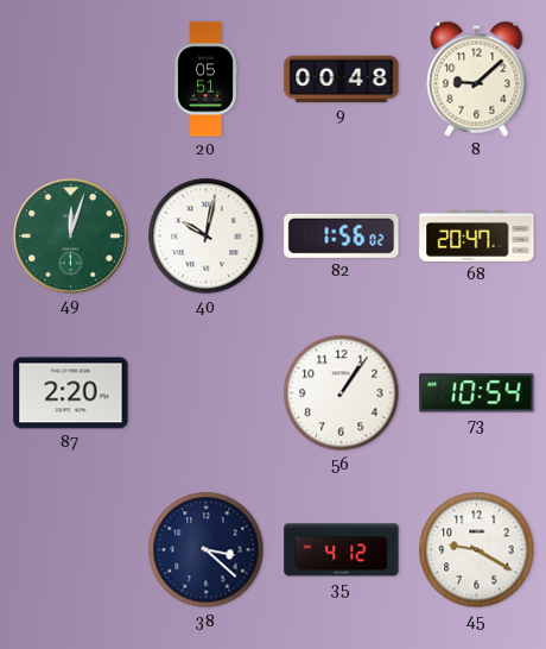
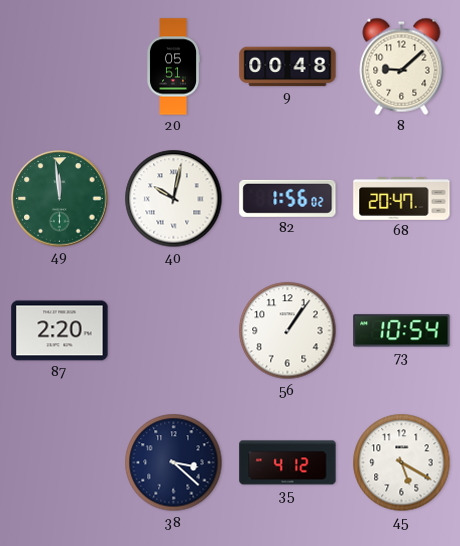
49: 12:03 -> 11:59
45: 9:20 -> 5:20
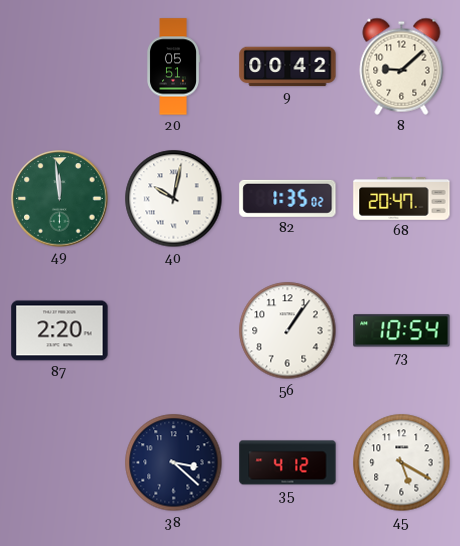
9: 00:48 -> 00:42
82: 1:56 -> 1:35
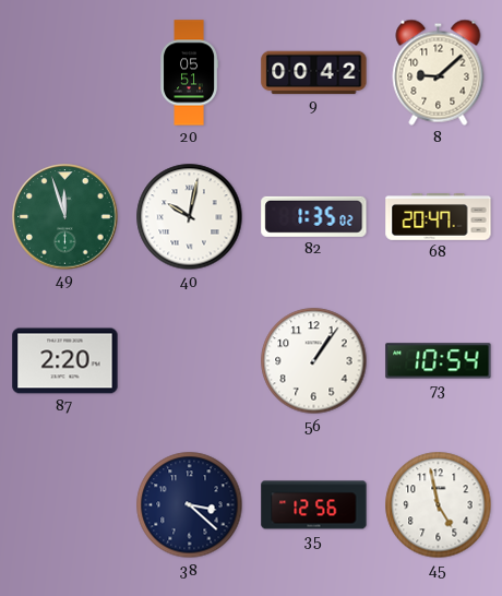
49: 11:59 -> 11:57
35: 4:12 -> 12:56
45: 5:20 -> 4:58
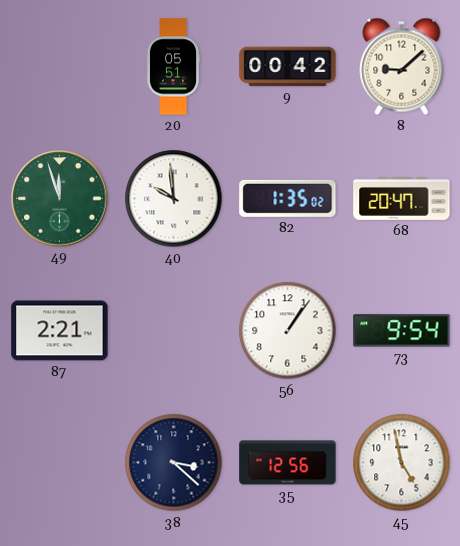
40: 10:02 -> 9:59
87: 2:20 -> 2:21
73: 10:54 -> 9:54
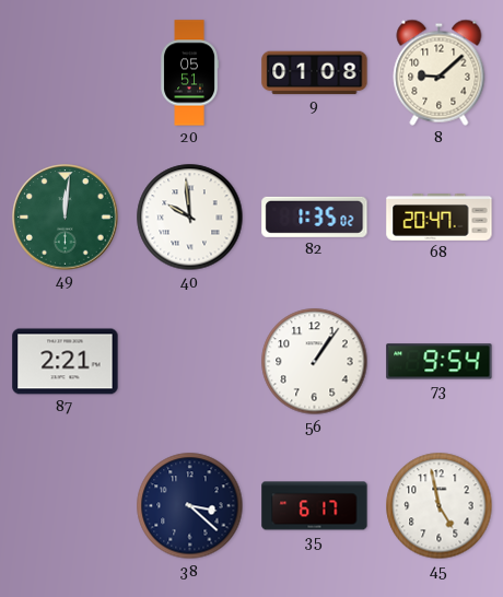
9: 00:42 -> 01:08
49: 11:57 -> 12:01
35: 12:56 -> 6:17
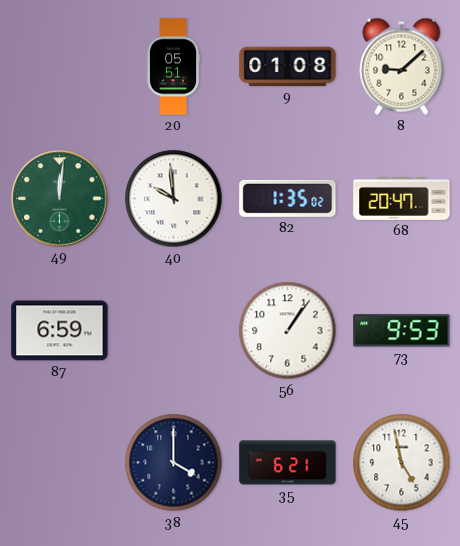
87: 2:21 -> 6:59
73: 9:54 -> 9:53
38: 3:22 -> 4:00
35: 6:17 -> 6:21
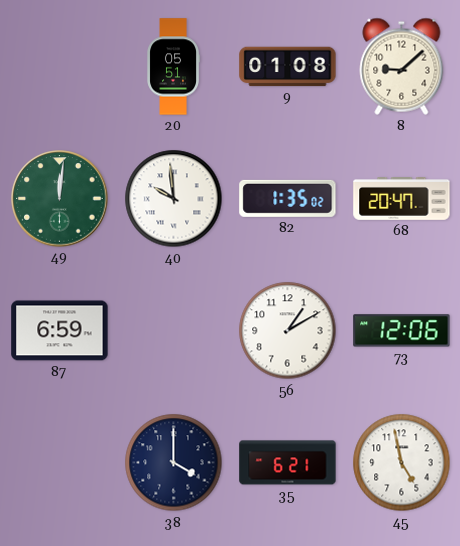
56: 1:06 -> 1:10
73: 9:53 -> 12:06
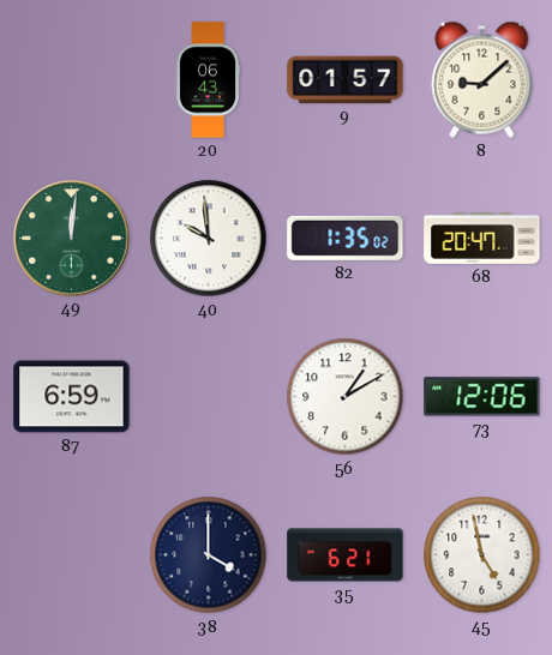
20: 05:51 -> 06:43
9: 01:08 -> 01:57
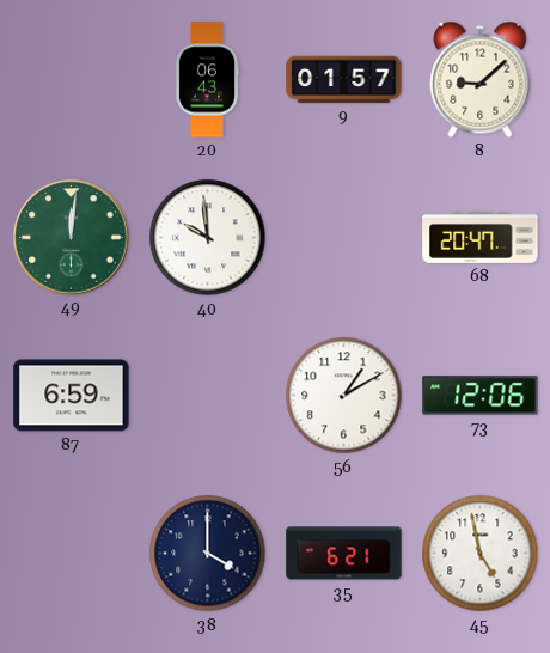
82: 1:35 -> none
